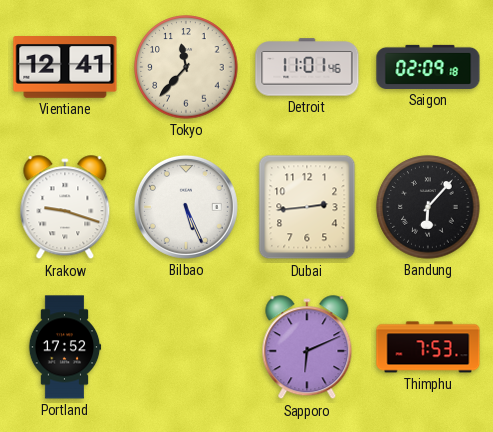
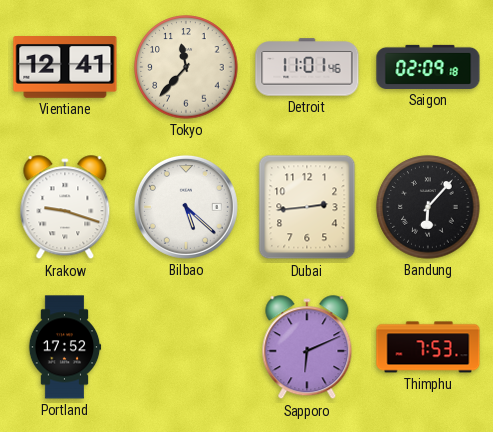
Bilbao: 5:26 -> 5:22
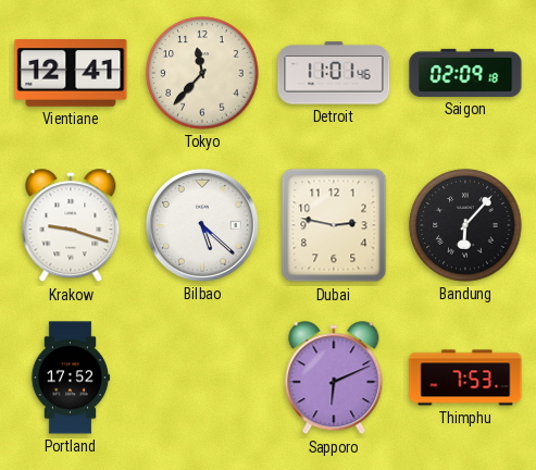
Dubai: 2:44 -> 2:47
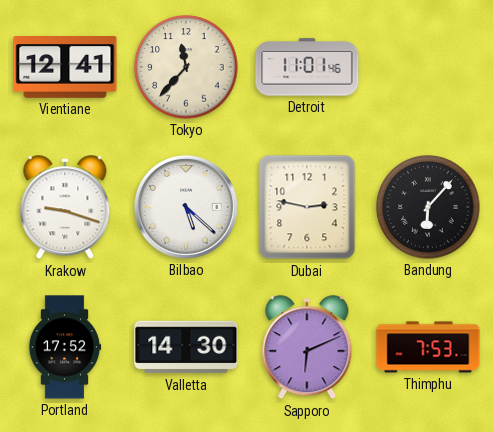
Saigon: 02:09 -> none
Valletta: none -> 14:30
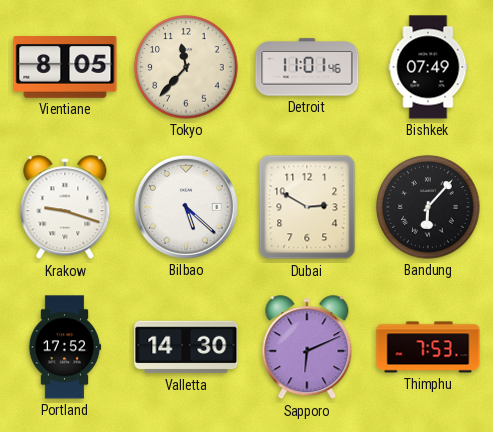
Vientiane: 12:41 -> 8:05
Bishkek: none -> 07:49
Dubai: 2:47 -> 2:50
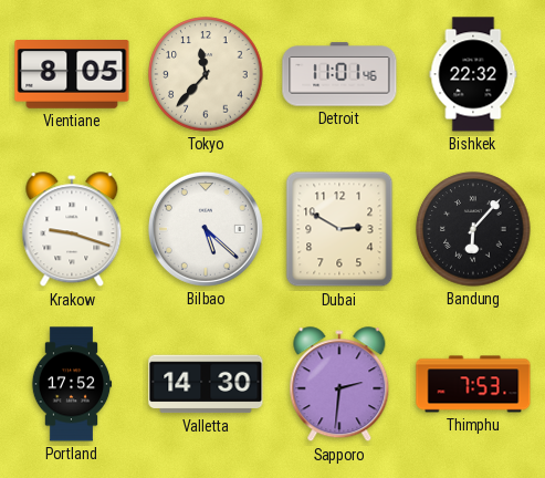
Bishkek: 07:49 -> 22:32
Sapporo: 6:11 -> 2:31
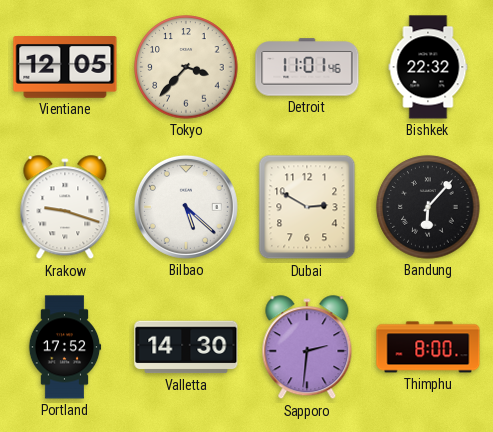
Vientiane: 8:05 -> 12:05
Tokyo: 11:37 -> 3:37
Thimphu: 7:53 -> 8:00
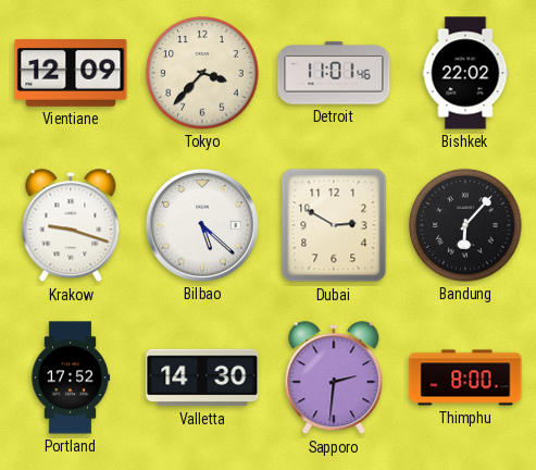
Vientiane: 12:05 -> 12:09
Bishkek: 22:32 -> 22:02
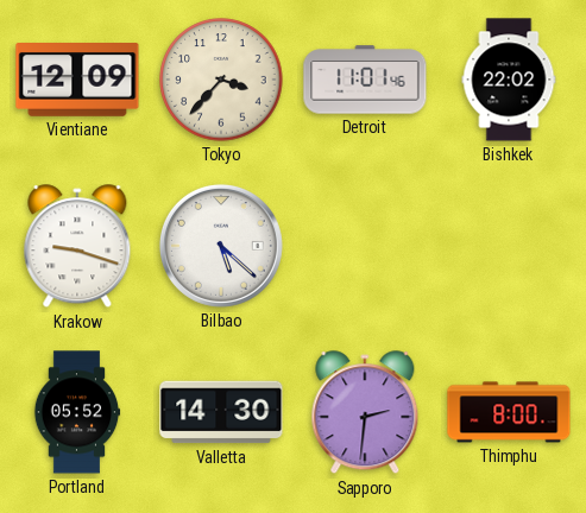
Dubai: 2:50 -> none
Bandung: 6:07 -> none
Portland: 17:52 -> 05:52
